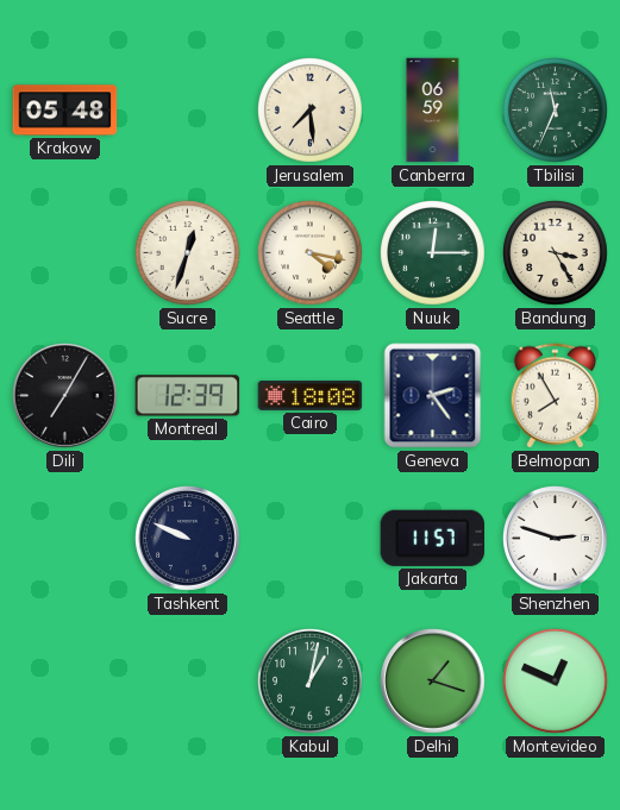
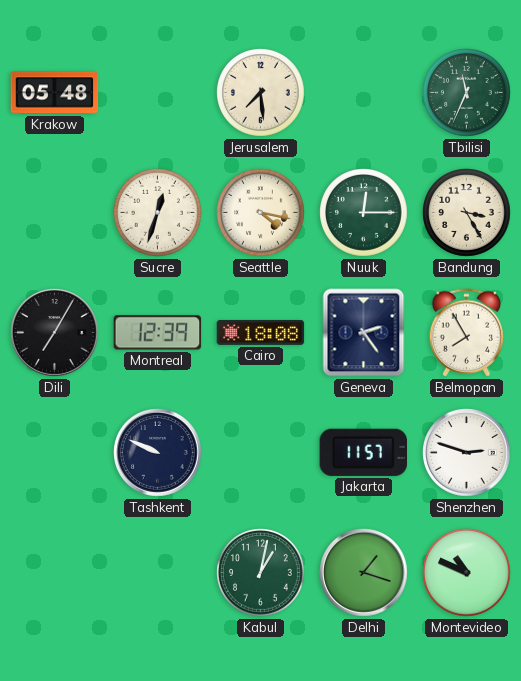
Canberra: 06:59 -> none
Montevideo: 12:49 -> 10:49
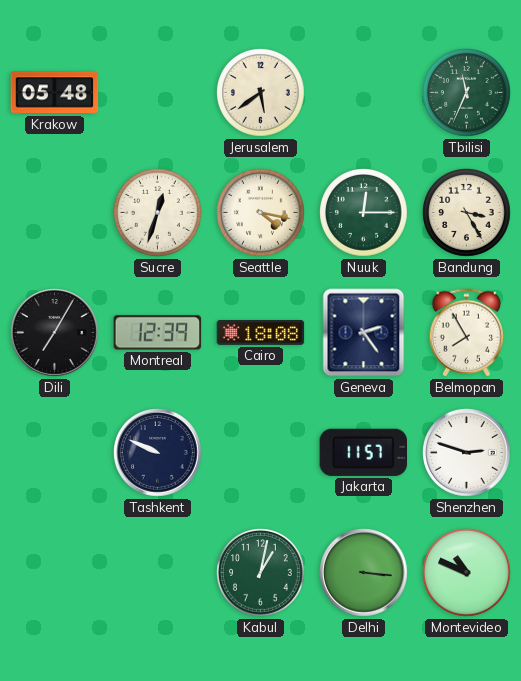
Jerusalem: 7:29 -> 5:39
Delhi: 1:18 -> 3:16
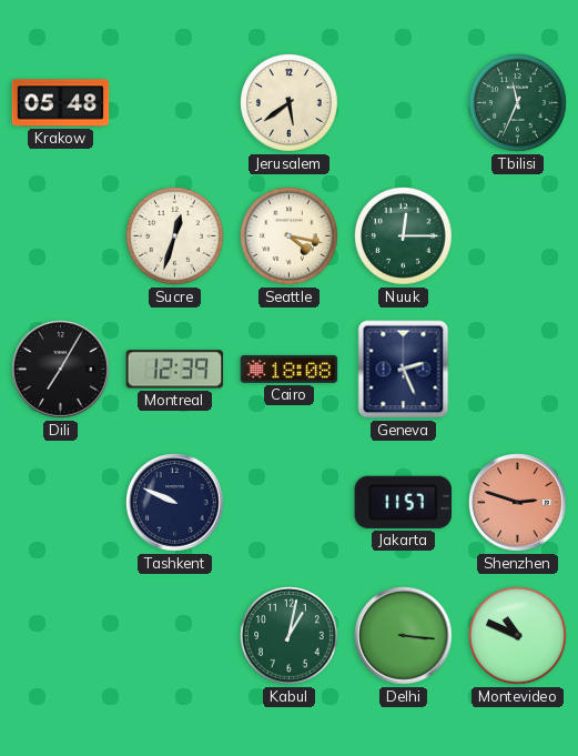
Bandung: 3:25 -> none
Geneva: 2:24 -> 2:26
Belmopan: 7:55 -> none
Shenzhen dial: white -> salmon
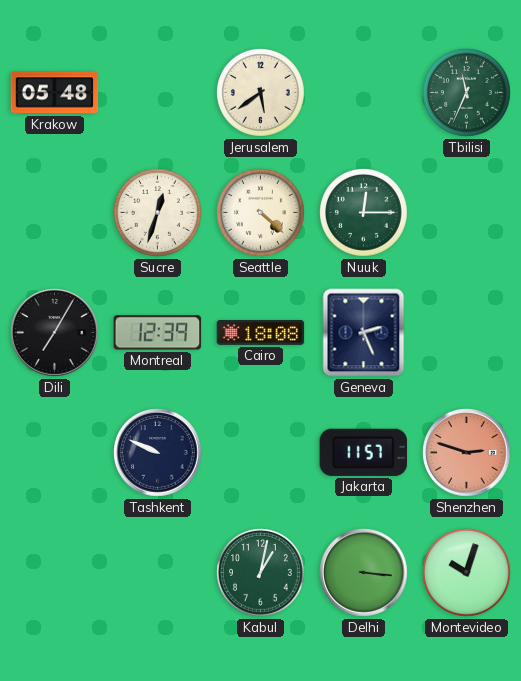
Seattle: 4:17 -> 4:22
Montevideo: 10:49 -> 10:03
